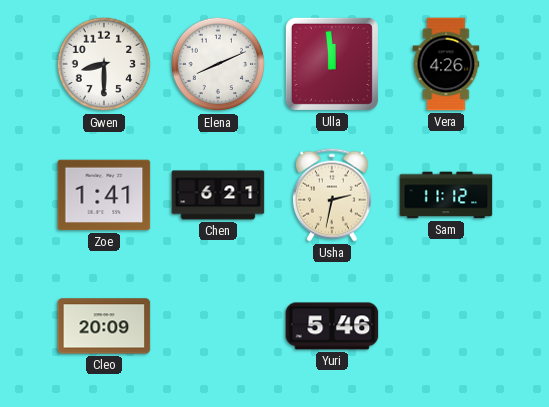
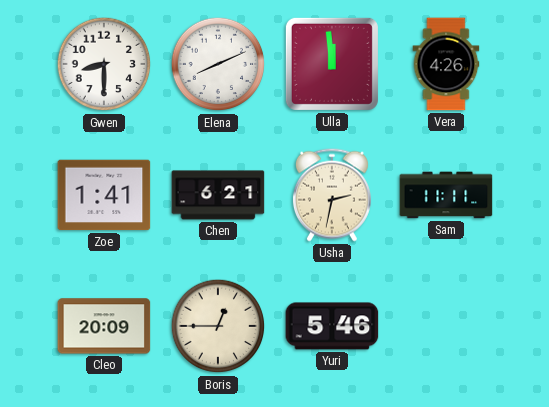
Sam: 11:12 -> 11:11
Boris: none -> 12:45
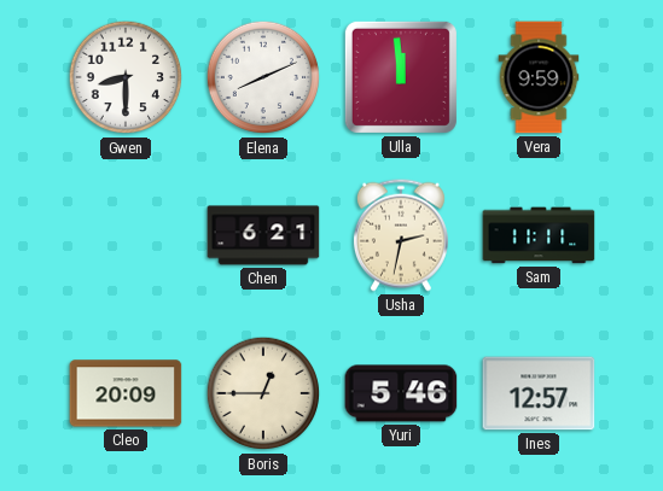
Vera: 4:26 -> 9:59
Zoe: 1:41 -> none
Ines: none -> 12:57
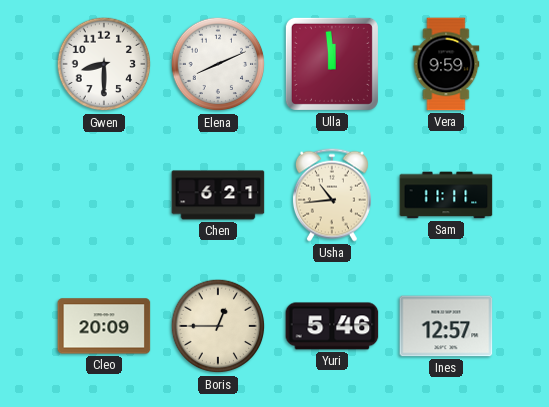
Usha: 2:32 -> 10:44
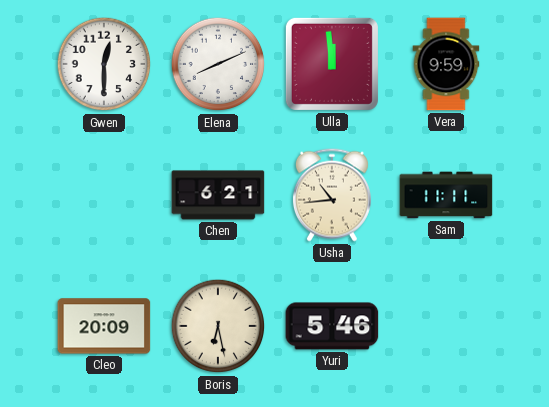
Gwen: 8:30 -> 12:30
Boris: 12:45 -> 6:28
Ines: 12:57 -> none
